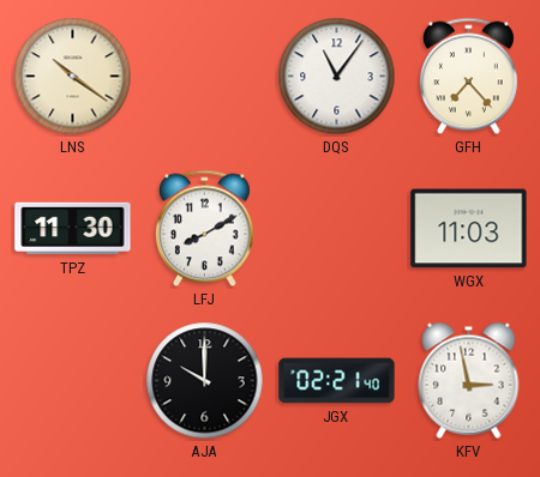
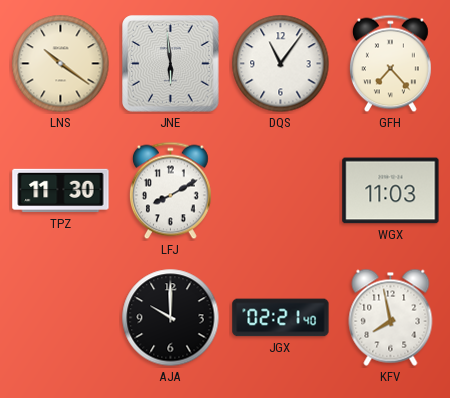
JNE: none -> 5:59
KFV: 2:58 -> 7:58
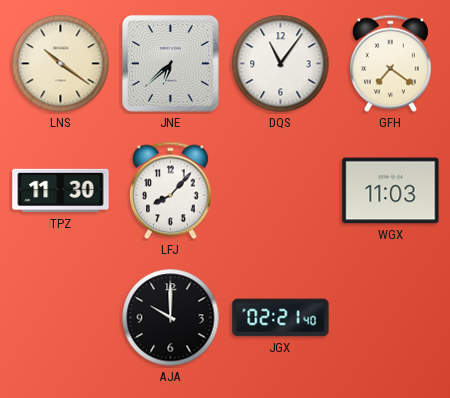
JNE: 5:59 -> 6:38
GFH: 7:23 -> 7:21
LFJ: 8:10 -> 8:07
KFV: 7:58 -> none
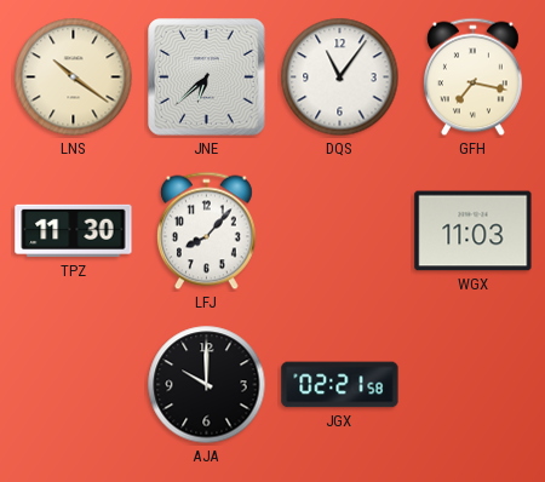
GFH: 7:21 -> 7:17
JGX: 02:21:40 -> 02:21:58
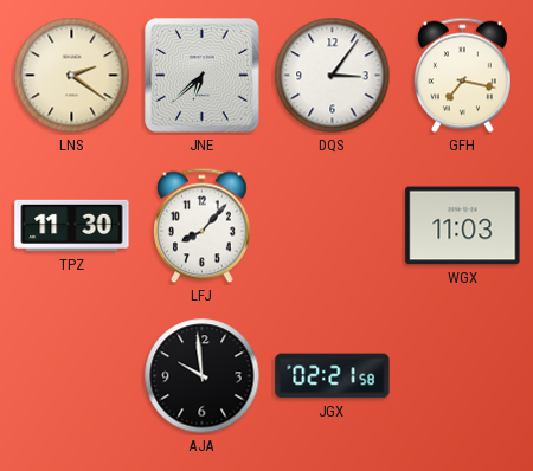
LNS: 10:21 -> 2:21
DQS: 11:06 -> 3:06
AJA: 10:00 -> 9:59
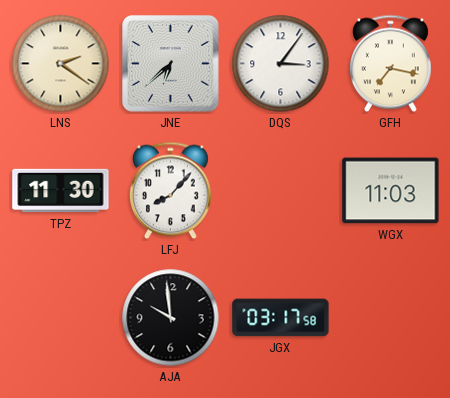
JGX: 02:21 -> 03:17
